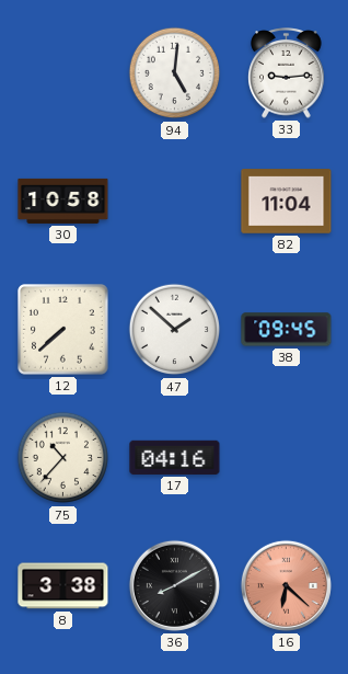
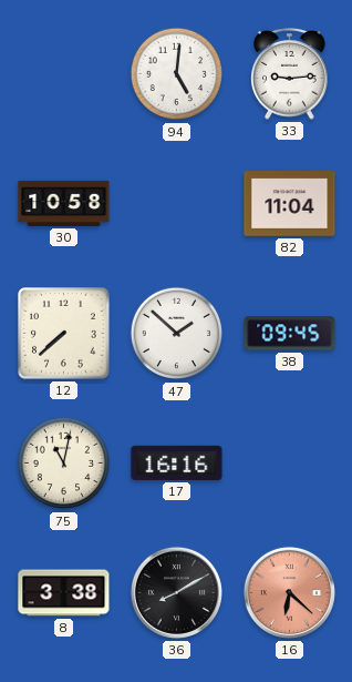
75: 10:37 -> 11:02
17: 04:16 -> 16:16
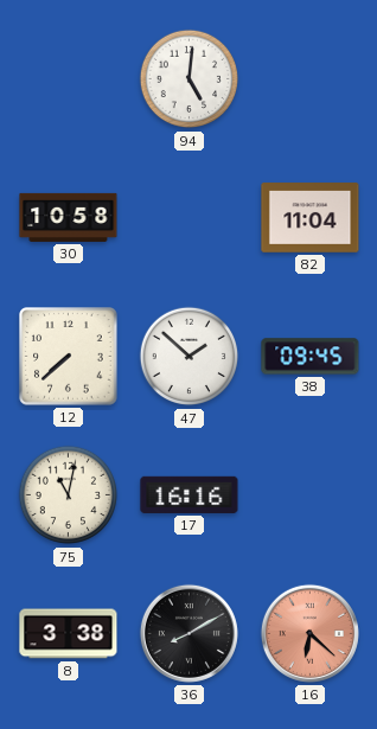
33: 9:14 -> none
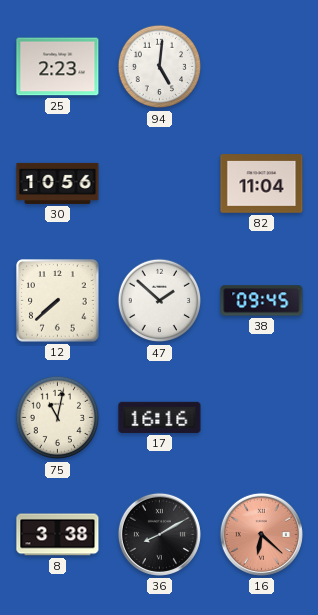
25: none -> 2:23
30: 10:58 -> 10:56
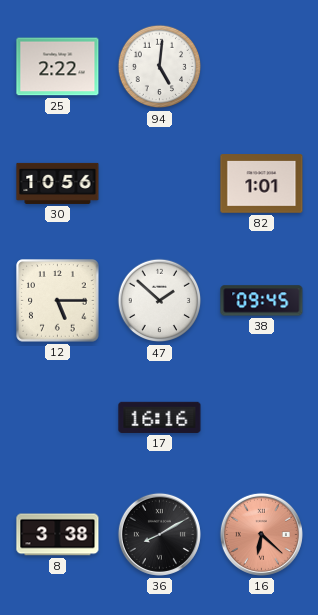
25: 2:23 -> 2:22
82: 11:04 -> 1:01
12: 7:38 -> 5:15
75: 11:02 -> none
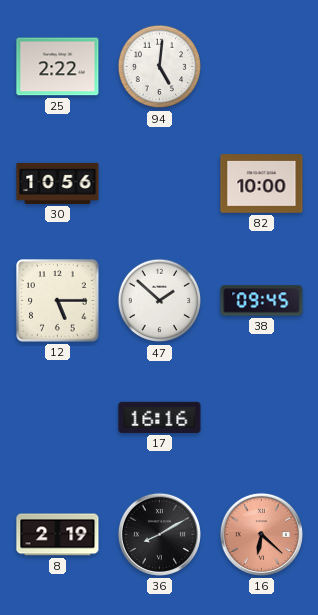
82: 1:01 -> 10:00
8: 3:38 -> 2:19
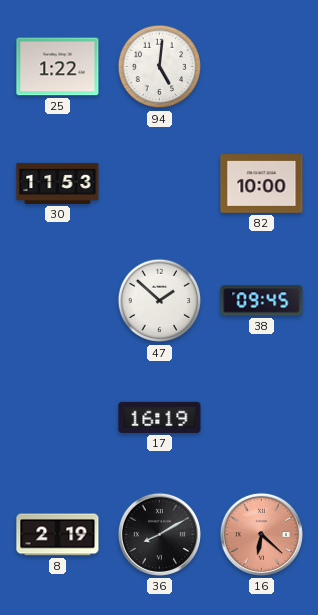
25: 2:22 -> 1:22
30: 10:56 -> 11:53
12: 5:15 -> none
17: 16:16 -> 16:19
